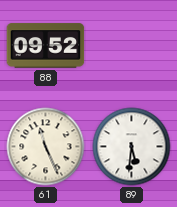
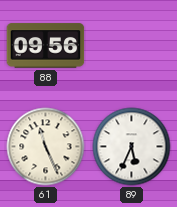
88: 09:52 -> 09:56
89: 5:31 -> 5:34
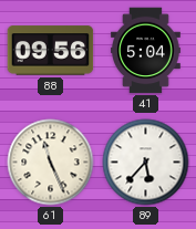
41: none -> 5:04
89: 5:34 -> 5:37
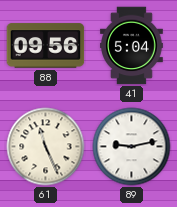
89: 5:37 -> 9:13
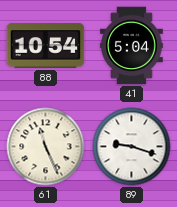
88: 09:56 -> 10:54
89: 9:13 -> 9:18
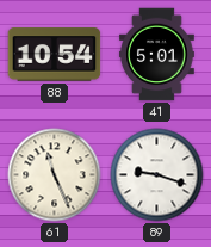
41: 5:04 -> 5:01
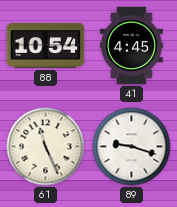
41: 5:01 -> 4:45
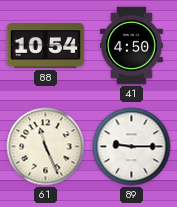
41: 4:45 -> 4:50
89: 9:18 -> 9:15
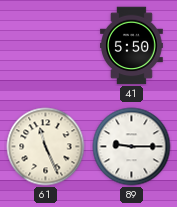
88: 10:54 -> none
41: 4:50 -> 5:50
